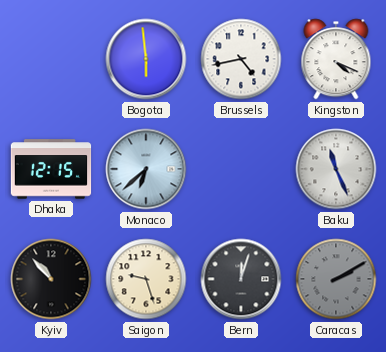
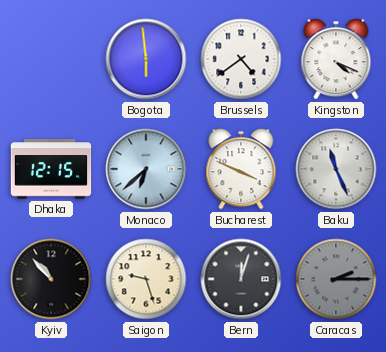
Brussels: 4:43 -> 4:39
Bucharest: none -> 3:49
Caracas: 2:10 -> 2:15
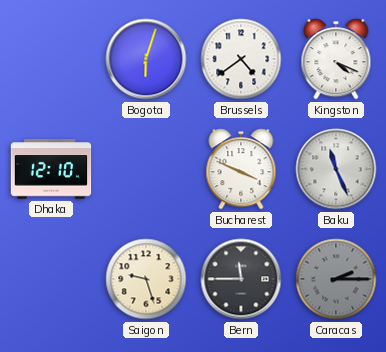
Bogota: 5:59 -> 6:03
Dhaka: 12:15 -> 12:10
Monaco: 6:38 -> none
Kyiv: 10:53 -> none
Bern: 12:03 -> 11:45
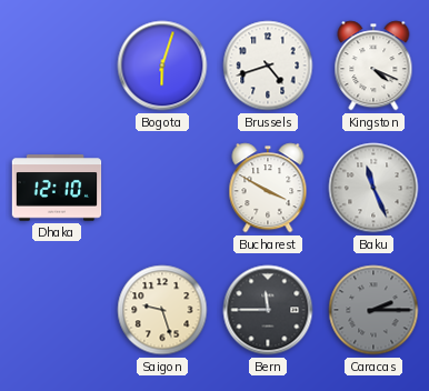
Brussels: 4:39 -> 4:42
Bucharest: 3:49 -> 3:50
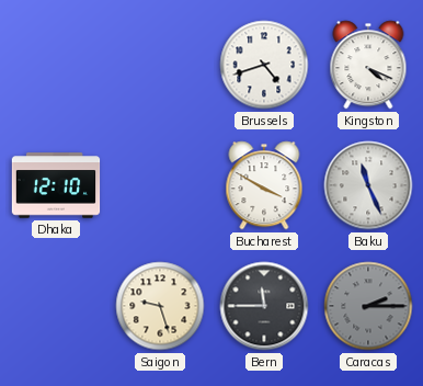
Bogota: 6:03 -> none
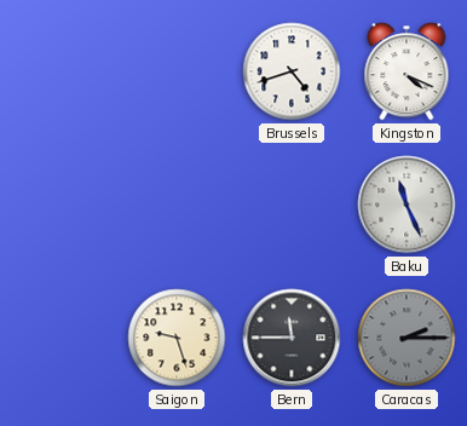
Dhaka: 12:10 -> none
Bucharest: 3:50 -> none
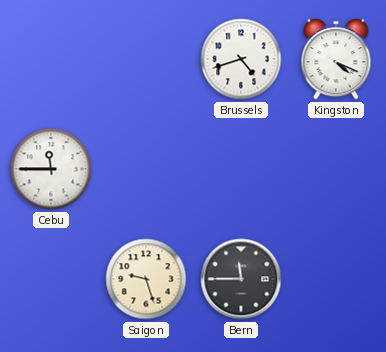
Cebu: none -> 11:45
Baku: 11:26 -> none
Caracas: 2:15 -> none
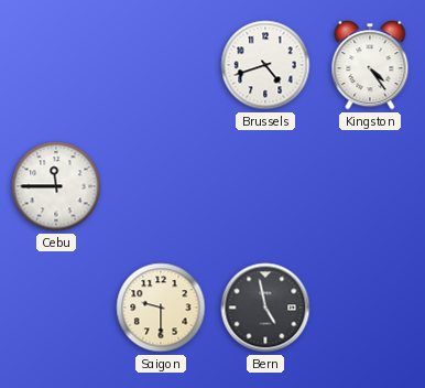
Kingston: 4:19 -> 4:24
Saigon: 9:27 -> 9:30
Bern: 11:45 -> 4:58
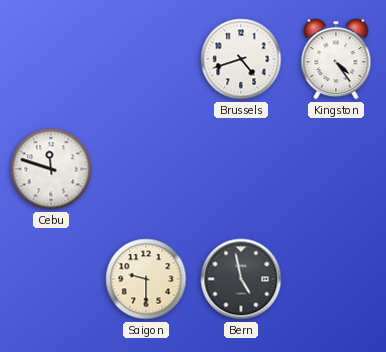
Cebu: 11:45 -> 11:48
